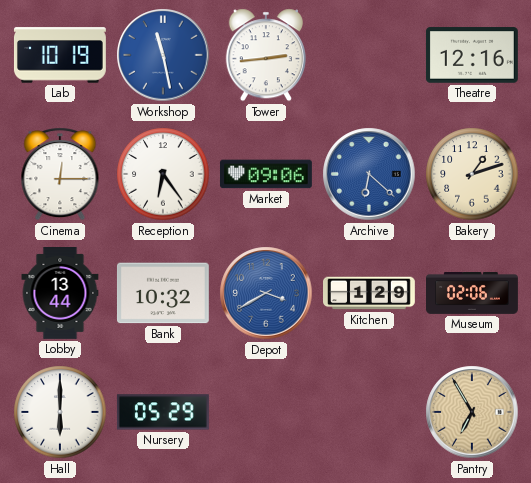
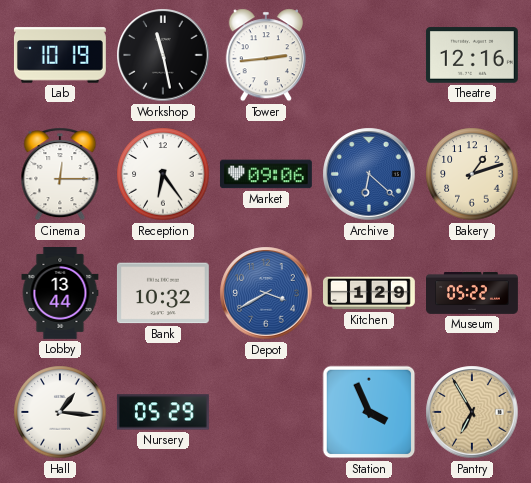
Workshop dial: blue -> black
Museum: 02:06 -> 05:22
Hall: 6:00 -> 1:16
Station: none -> 3:56
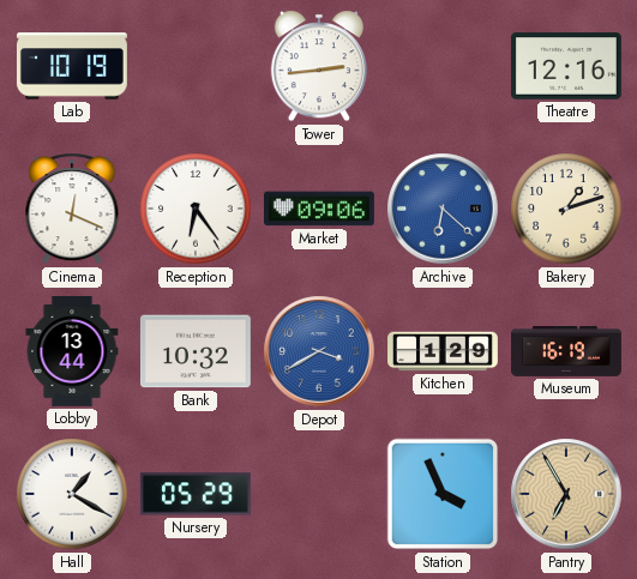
Workshop: 11:28 -> none
Cinema: 12:15 -> 12:19
Museum: 05:22 -> 16:19
Hall: 1:16 -> 1:20
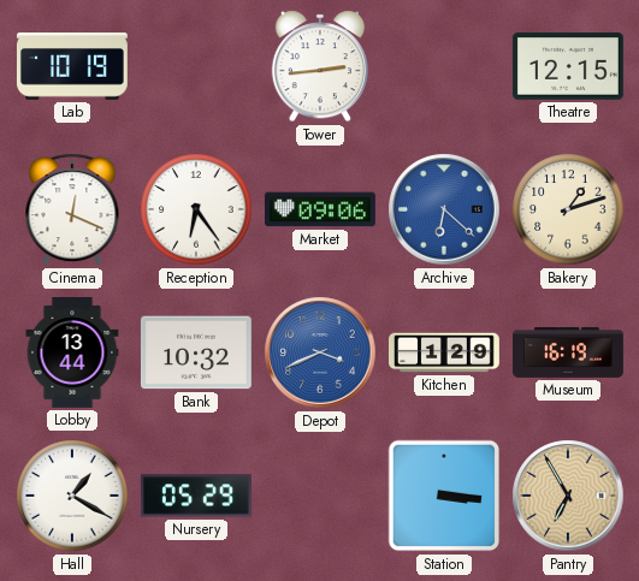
Theatre: 12:16 -> 12:15
Depot: 3:40 -> 3:41
Station: 3:56 -> 3:16
